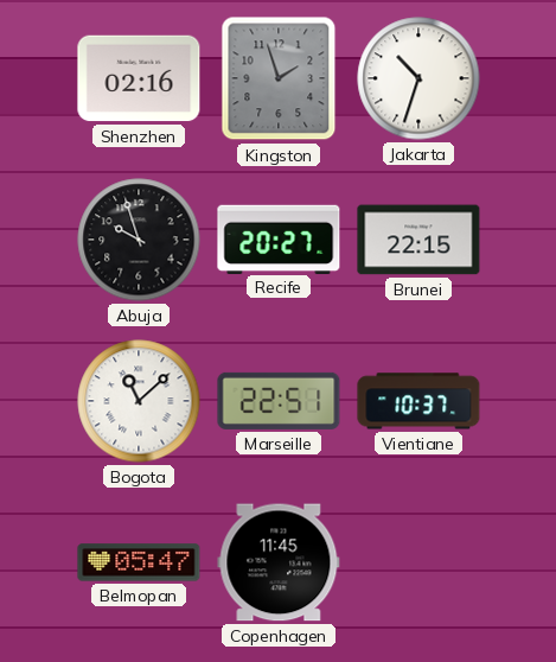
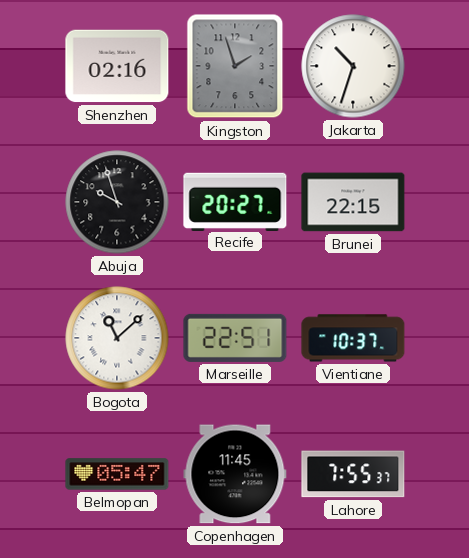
Lahore: none -> 7:55
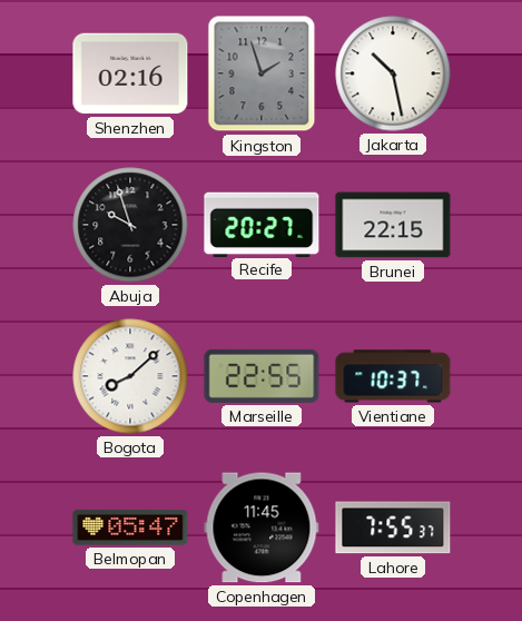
Jakarta: 10:33 -> 10:28
Bogota: 11:08 -> 8:08
Marseille: 22:51 -> 22:55
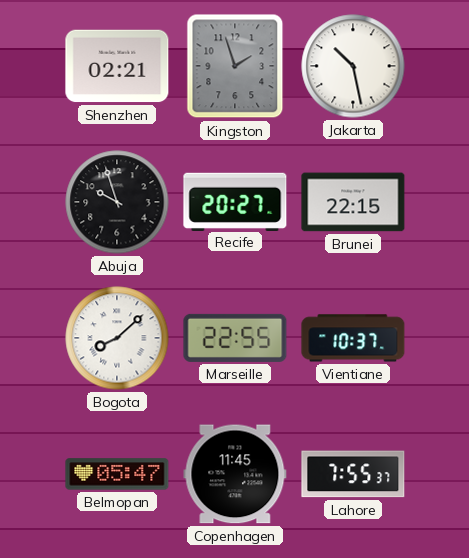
Shenzhen: 02:16 -> 02:21
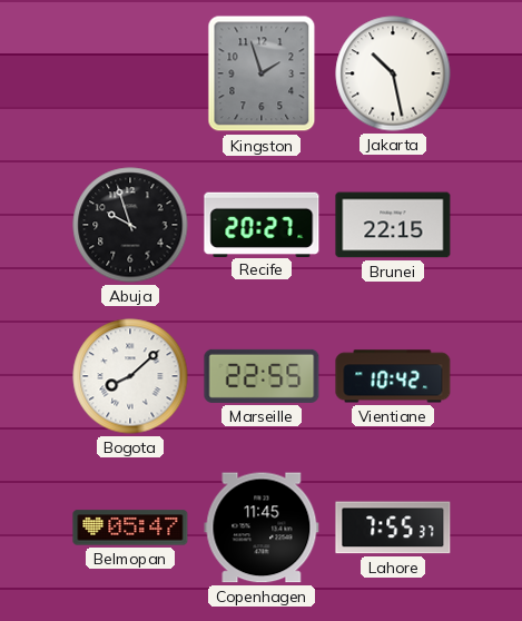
Shenzhen: 02:21 -> none
Vientiane: 10:37 -> 10:42
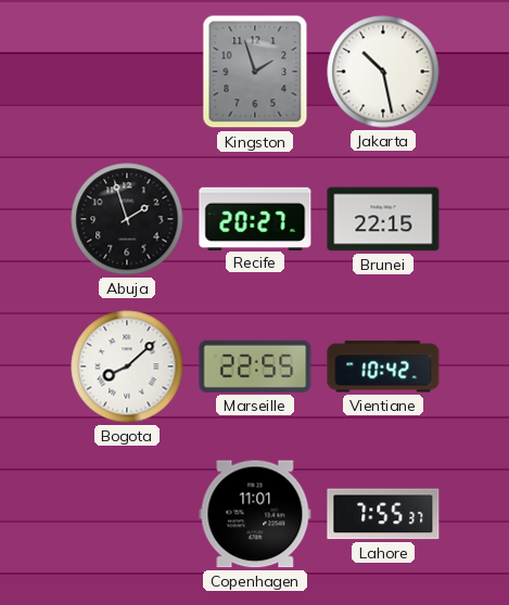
Abuja: 9:57 -> 1:57
Belmopan: 05:47 -> none
Copenhagen: 11:45 -> 11:01
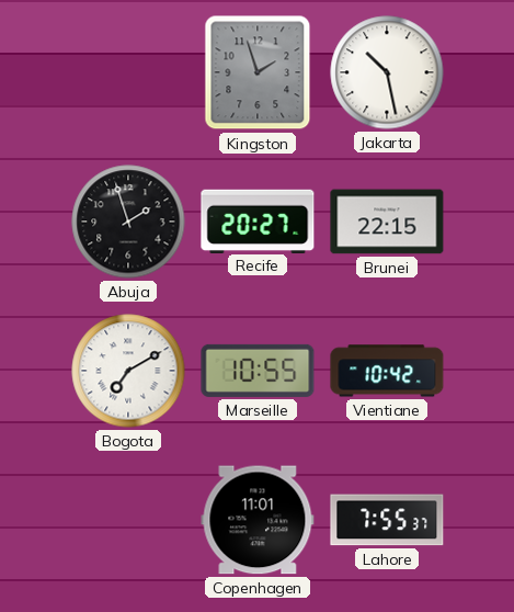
Bogota: 8:08 -> 7:10
Marseille: 22:55 -> 10:55
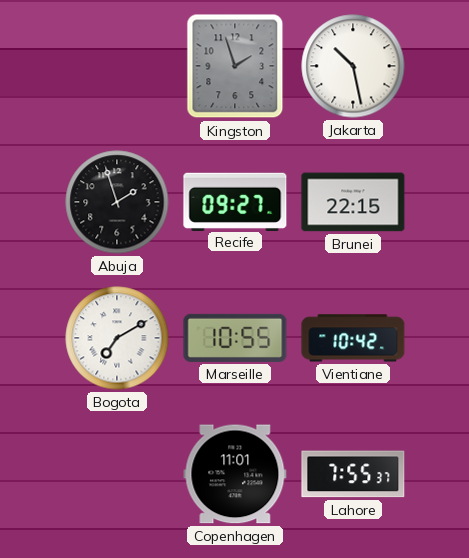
Recife: 20:27 -> 09:27
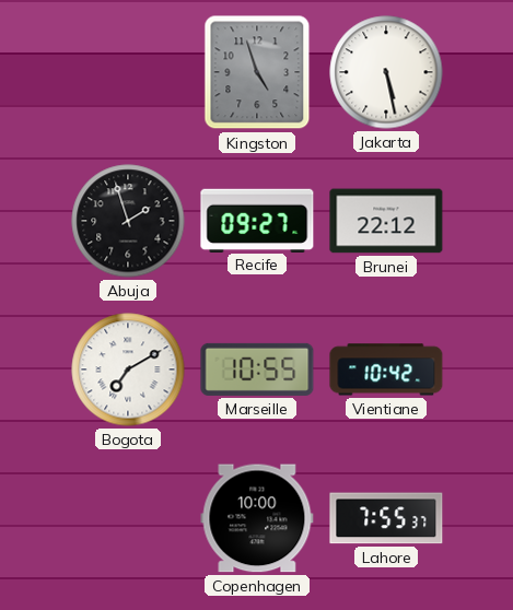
Kingston: 1:57 -> 4:57
Jakarta: 10:28 -> 5:28
Brunei: 22:15 -> 22:12
Copenhagen: 11:01 -> 10:00
